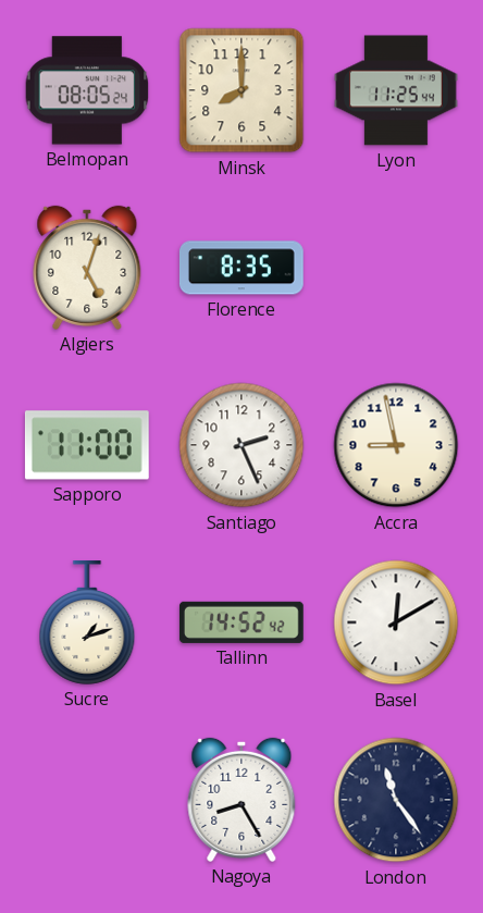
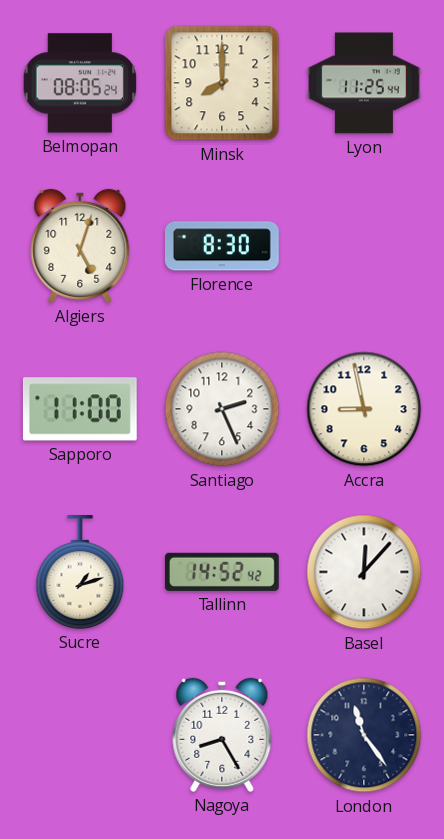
Florence: 8:35 -> 8:30
Basel: 12:10 -> 12:07
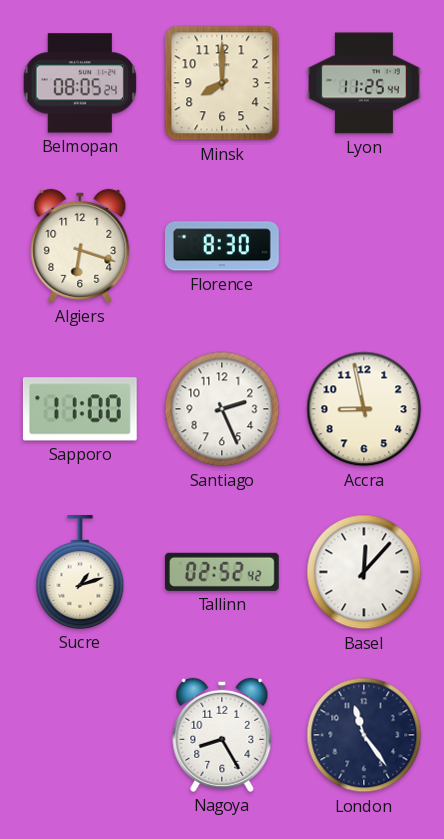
Algiers: 5:03 -> 6:18
Tallinn: 14:52 -> 02:52
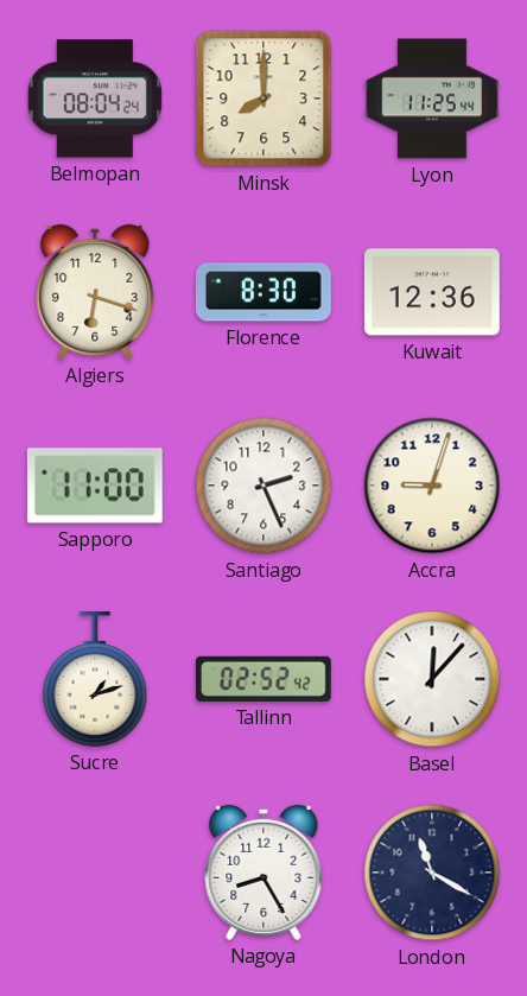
Belmopan: 08:05 -> 08:04
Kuwait: none -> 12:36
Accra: 8:58 -> 9:03
London: 11:24 -> 11:20
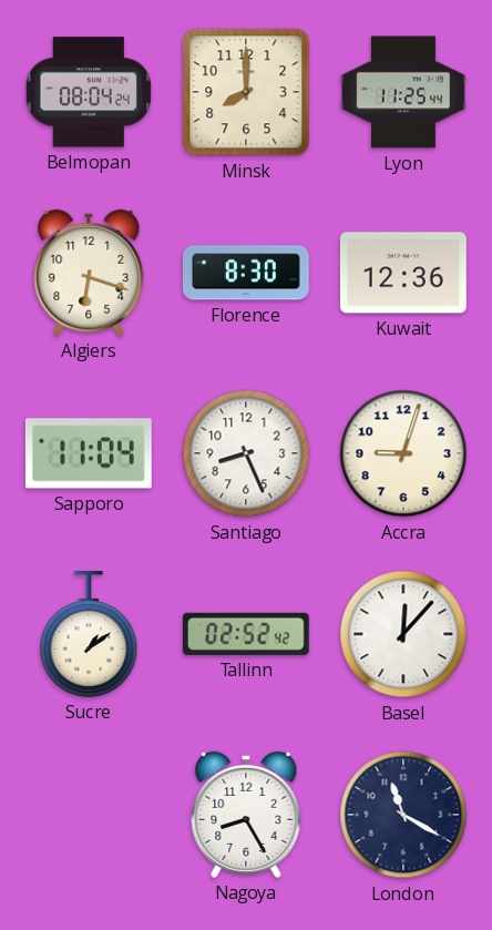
Sapporo: 11:00 -> 11:04
Santiago: 2:26 -> 8:26
Sucre: 1:12 -> 1:09
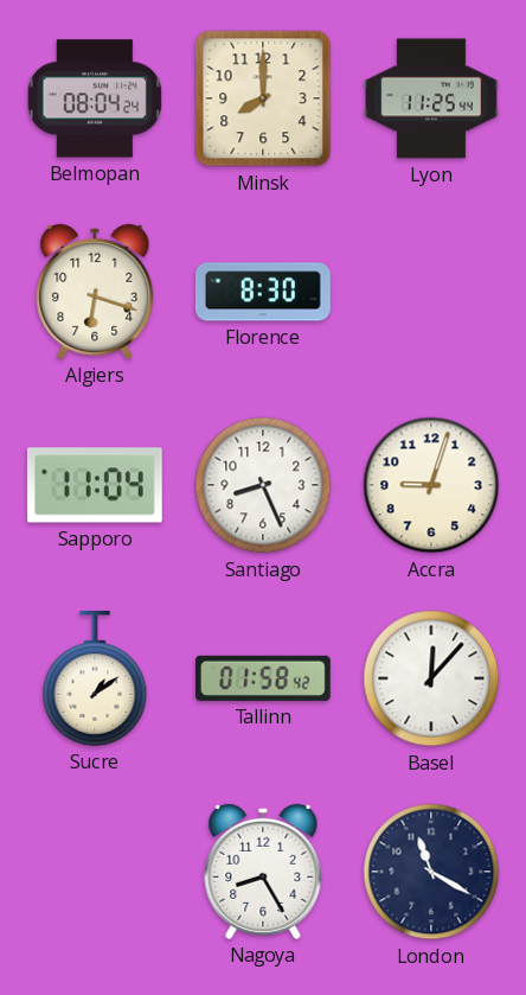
Kuwait: 12:36 -> none
Tallinn: 02:52 -> 01:58
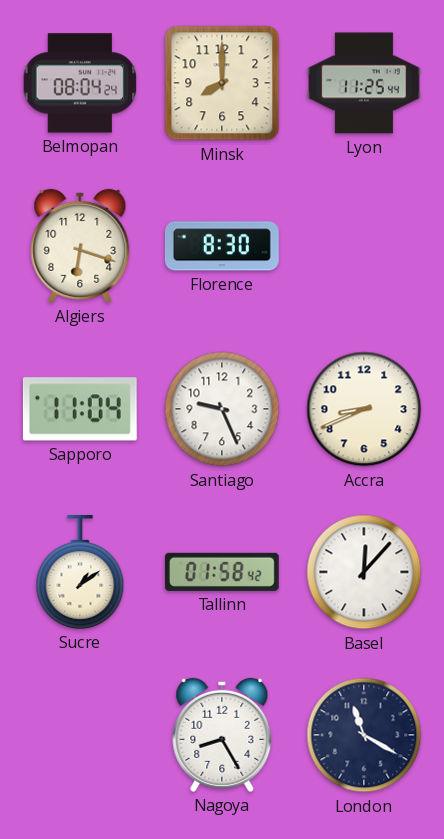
Santiago: 8:26 -> 9:26
Accra: 9:03 -> 8:41
